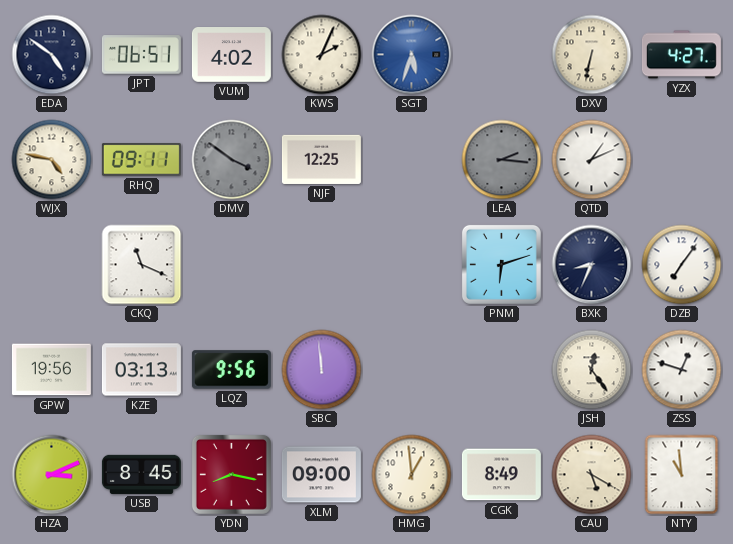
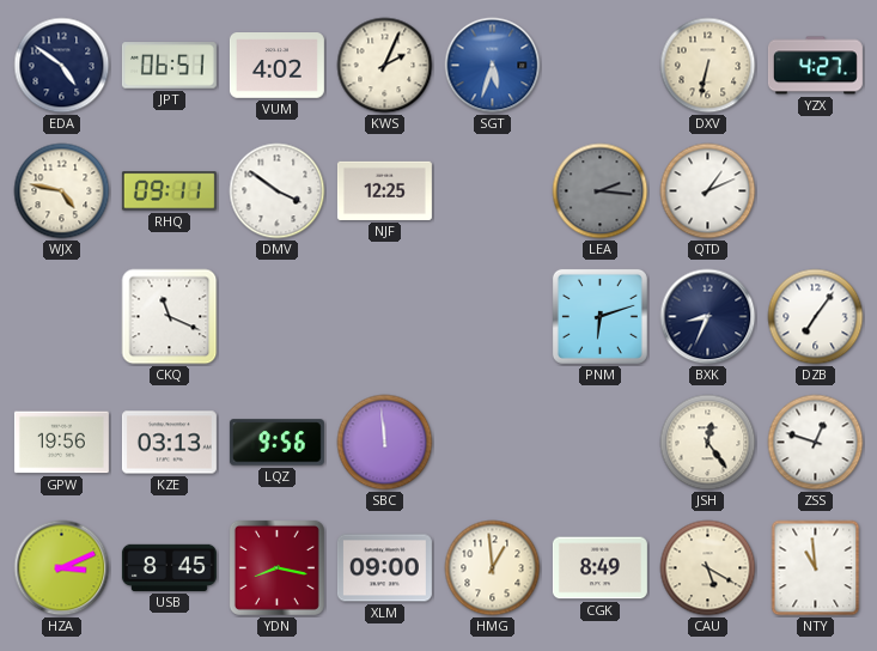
DMV dial: grey -> white
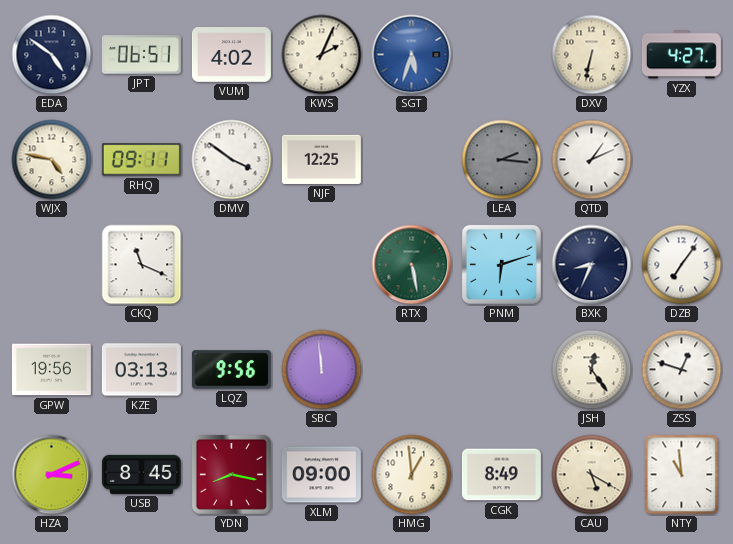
RTX: none -> 5:28
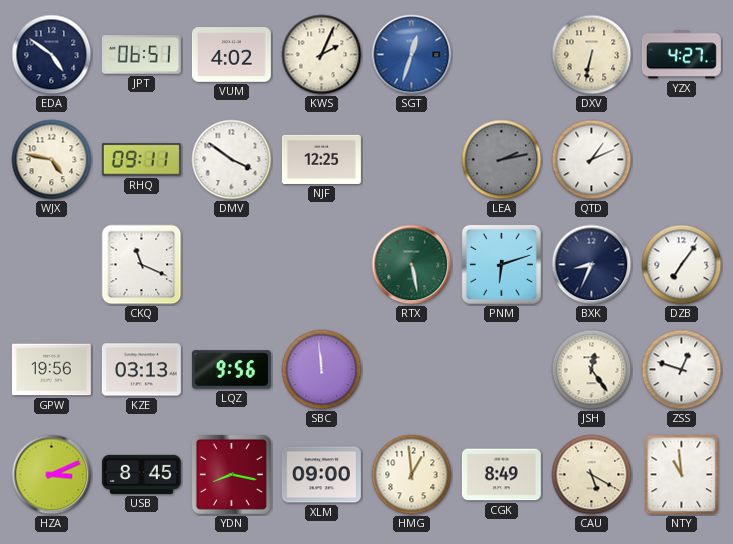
SGT: 5:33 -> 12:33
LEA: 2:16 -> 2:13
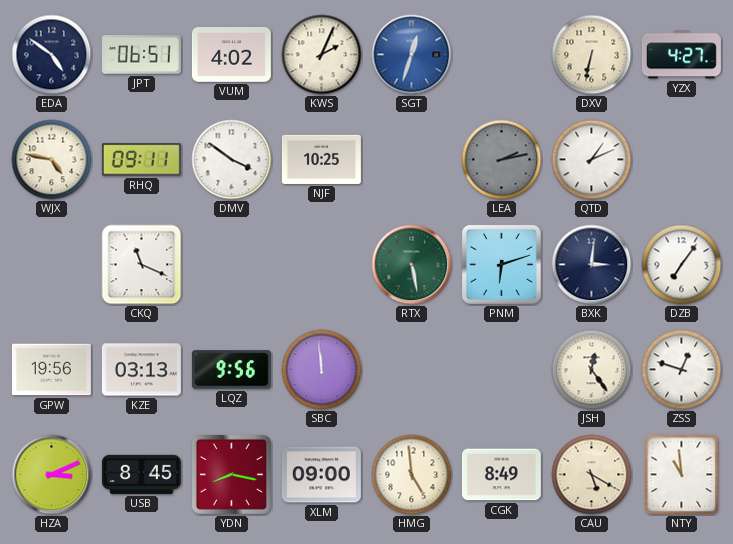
NJF: 12:25 -> 10:25
BXK: 8:34 -> 3:01
HMG: 12:59 -> 4:59
